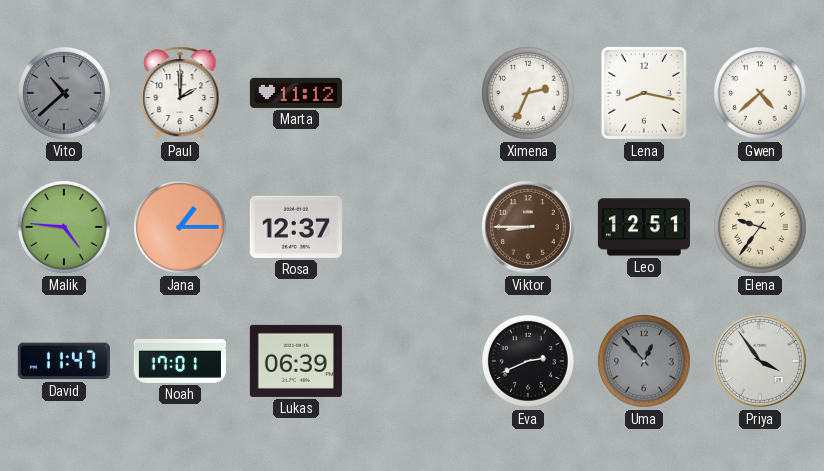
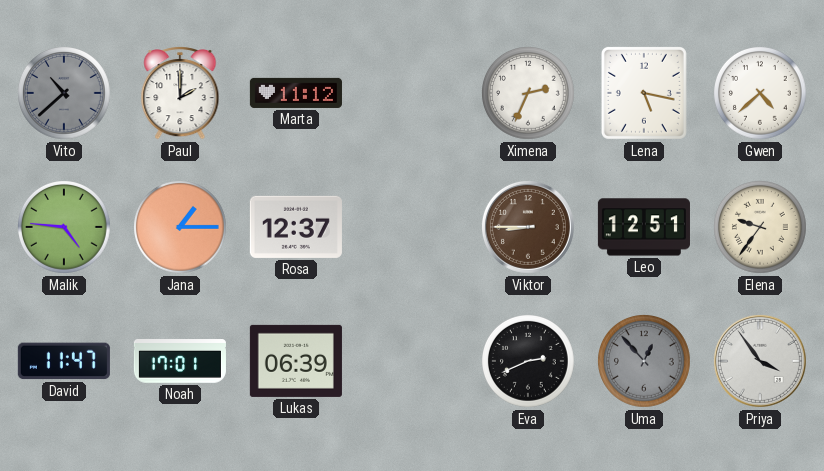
Lena: 8:17 -> 5:17
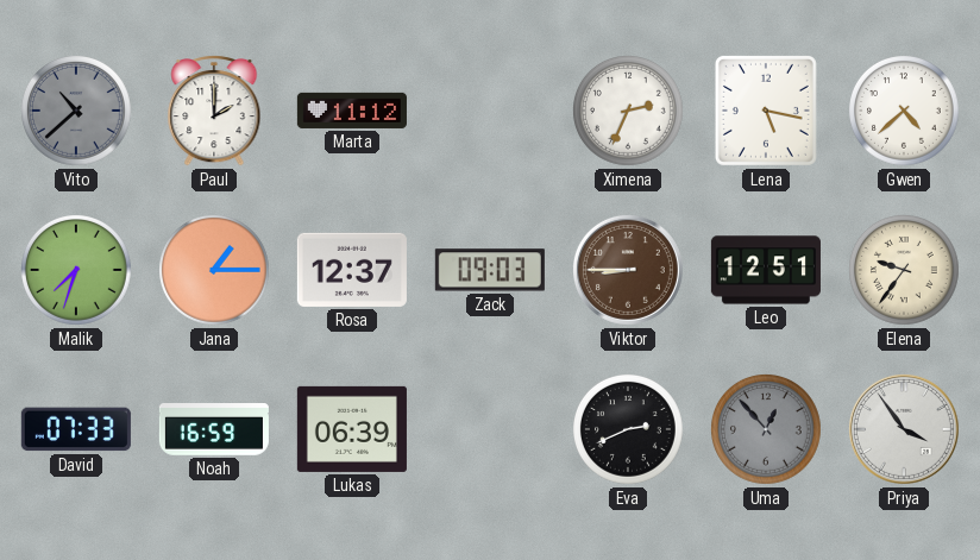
Malik: 4:46 -> 7:33
Zack: none -> 09:03
David: 11:47 -> 07:33
Noah: 17:01 -> 16:59
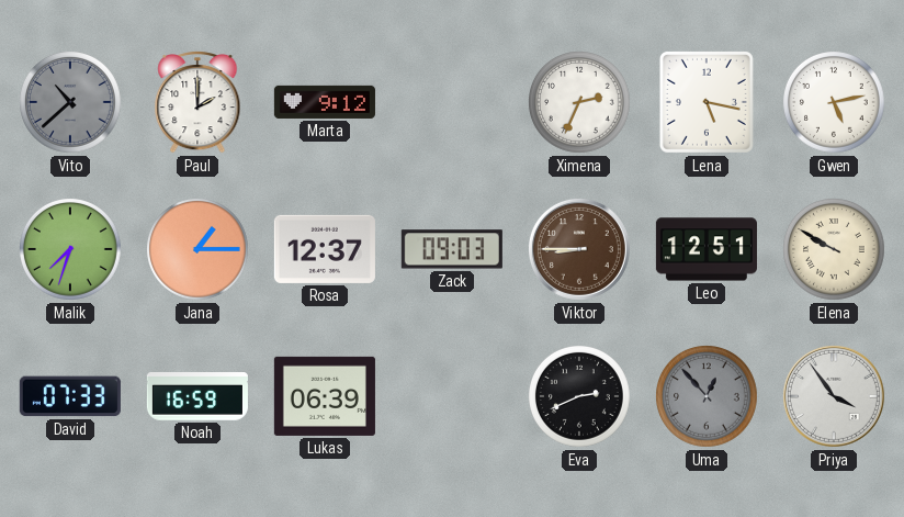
Marta: 11:12 -> 9:12
Gwen: 4:38 -> 5:13
Elena: 9:36 -> 9:50
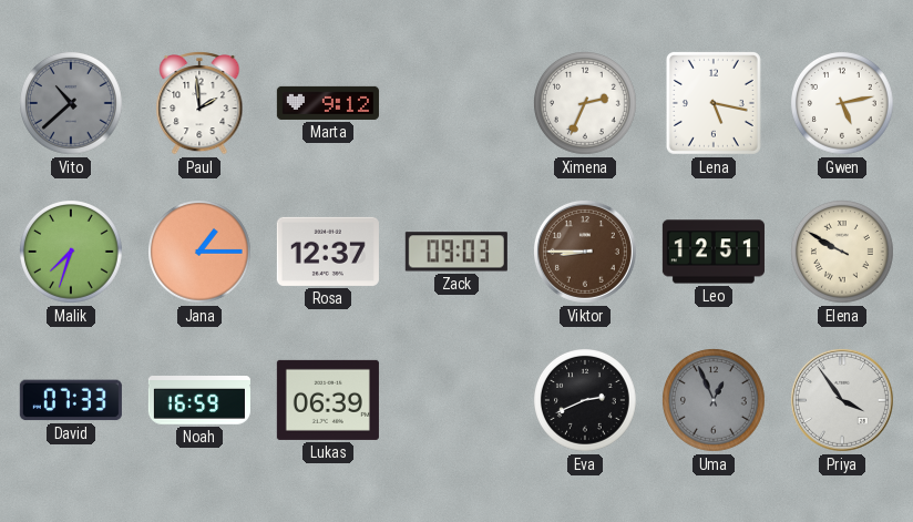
Paul: 2:00 -> 1:59
Uma: 12:53 -> 12:56
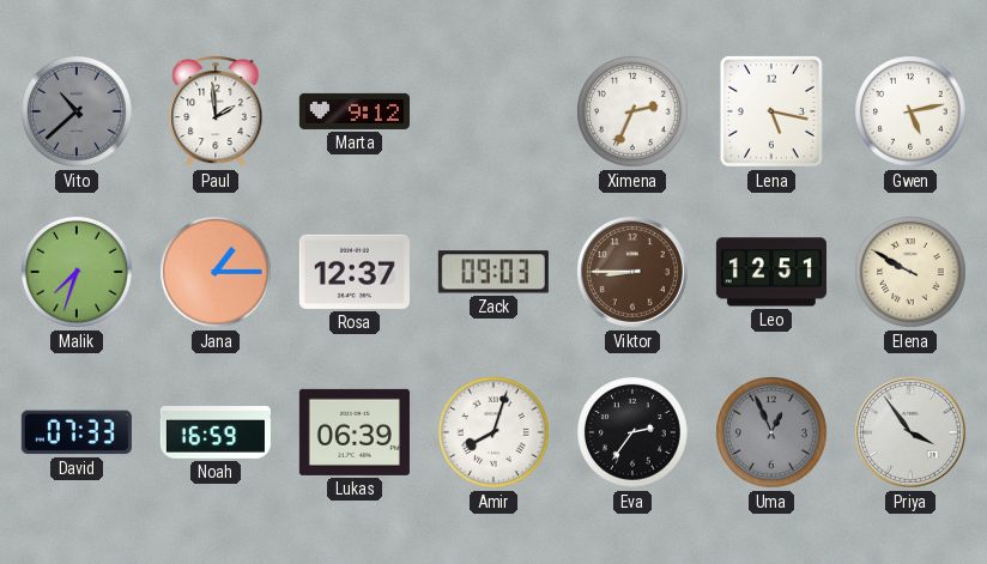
Amir: none -> 8:03
Eva: 2:41 -> 2:36
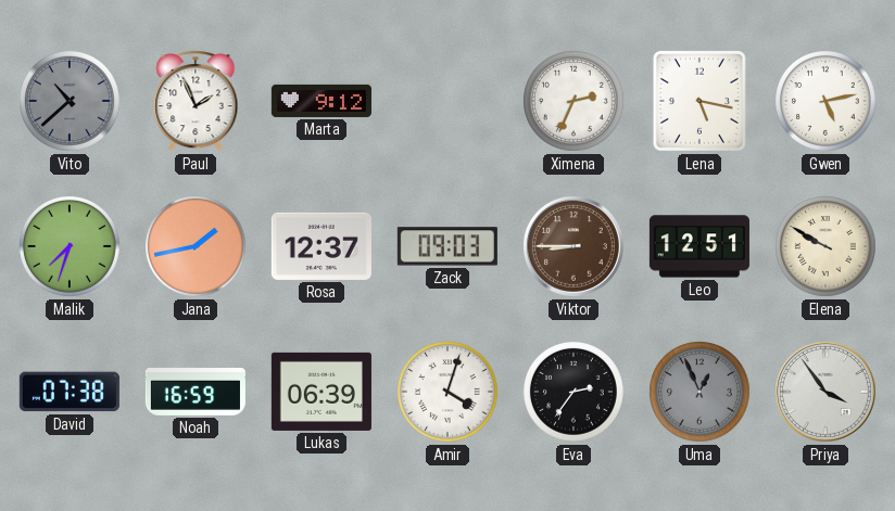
Paul: 1:59 -> 1:56
Jana: 1:15 -> 1:43
David: 07:33 -> 07:38
Amir: 8:03 -> 4:03
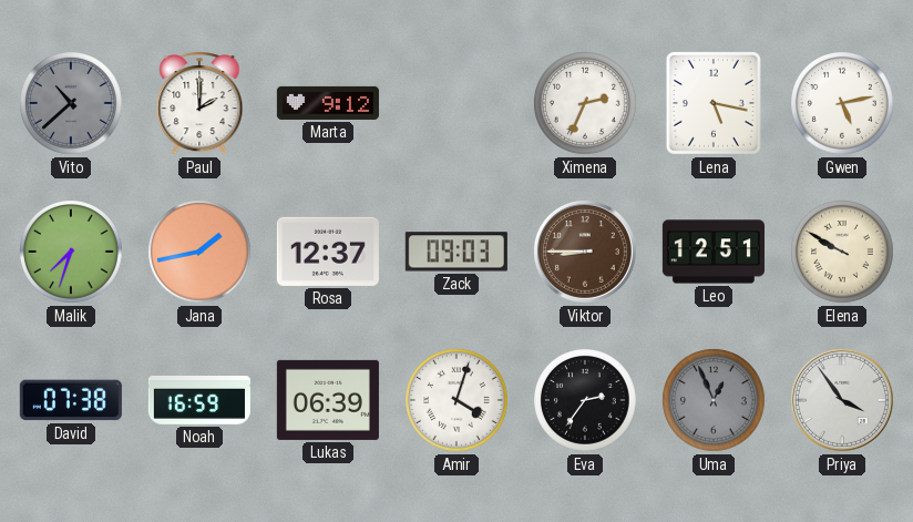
Paul: 1:56 -> 2:00
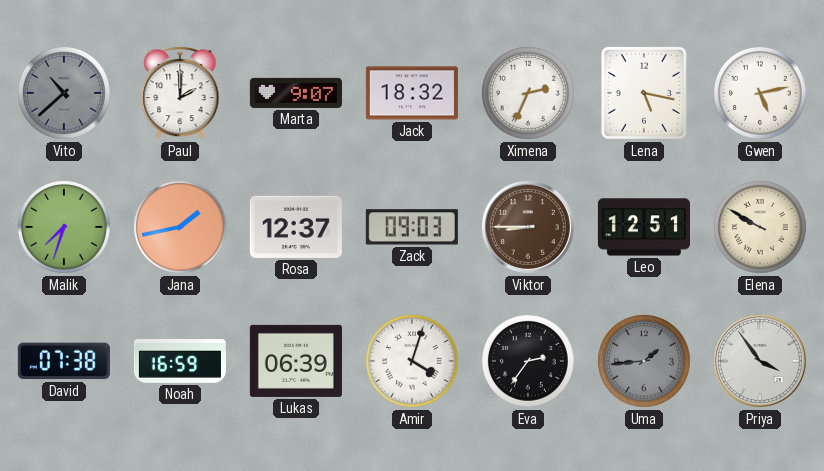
Marta: 9:12 -> 9:07
Jack: none -> 18:32
Uma: 12:56 -> 1:44
